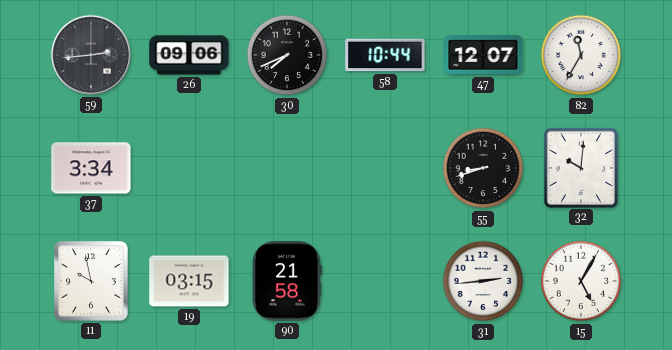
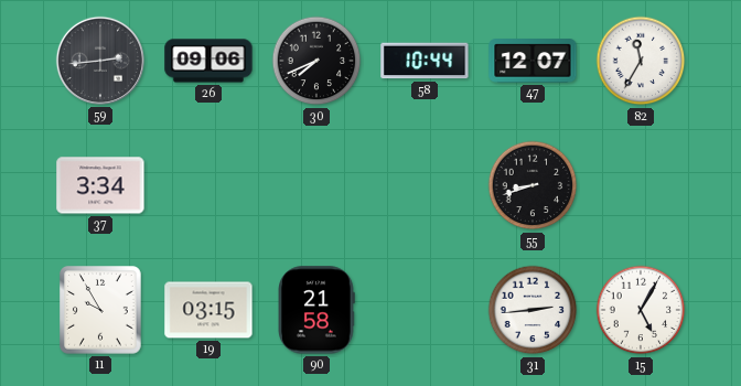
32: 10:01 -> none
11: 9:58 -> 9:55
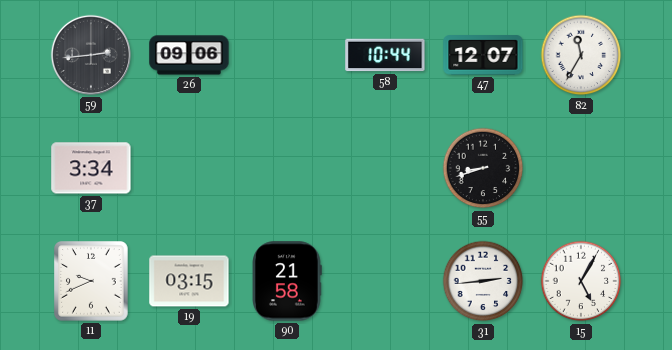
30: 7:41 -> none
11: 9:55 -> 9:41
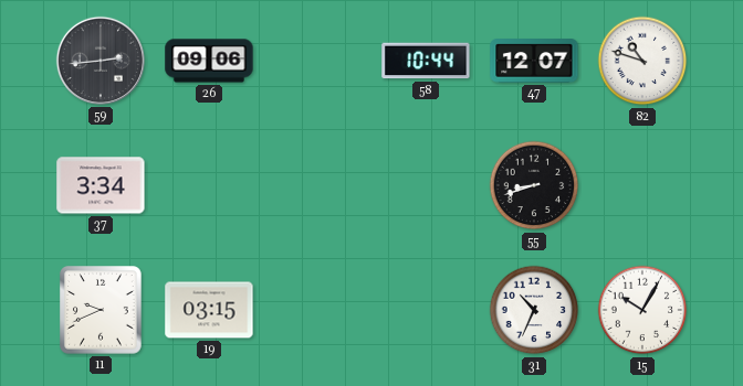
82: 11:35 -> 10:48
90: 21:58 -> none
31: 2:44 -> 10:34
15: 5:05 -> 10:05
